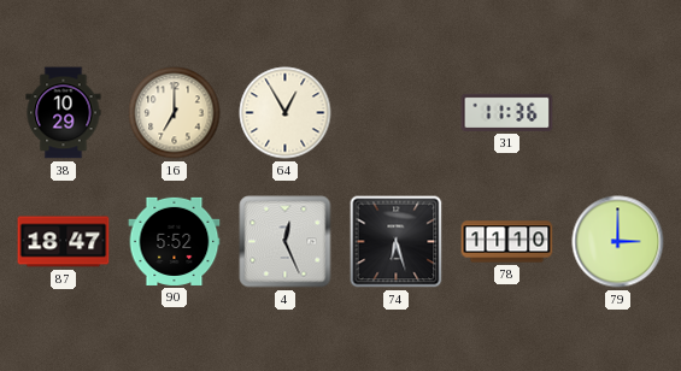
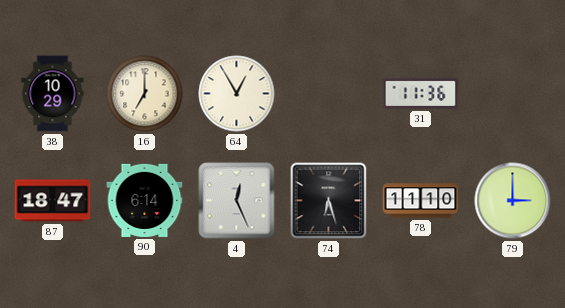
90: 5:52 -> 6:14
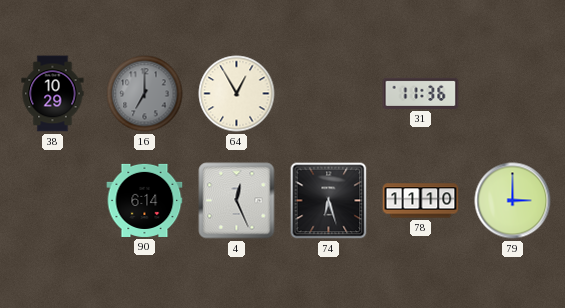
16 dial: cream -> grey
87: 18:47 -> none
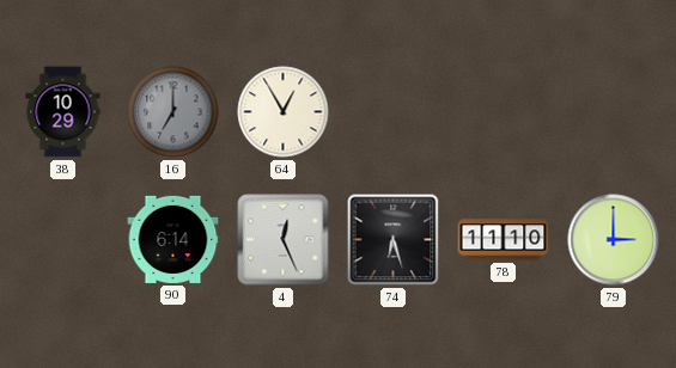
31: 11:36 -> none
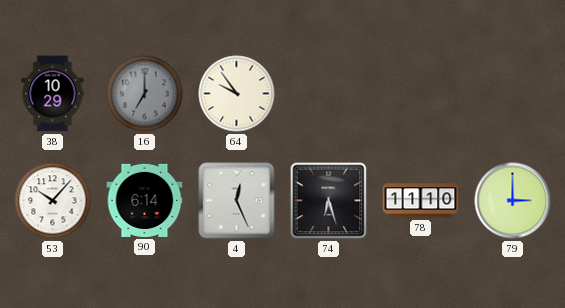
64: 12:55 -> 9:54
53: none -> 10:07
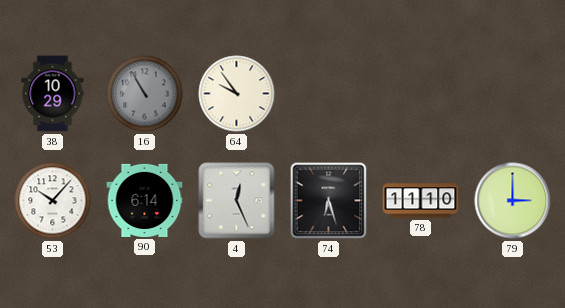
16: 7:00 -> 10:55
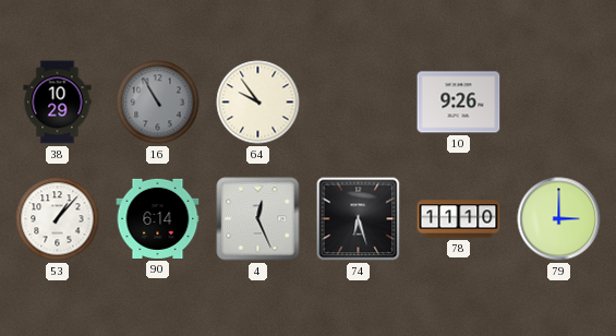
10: none -> 9:26
53: 10:07 -> 1:07
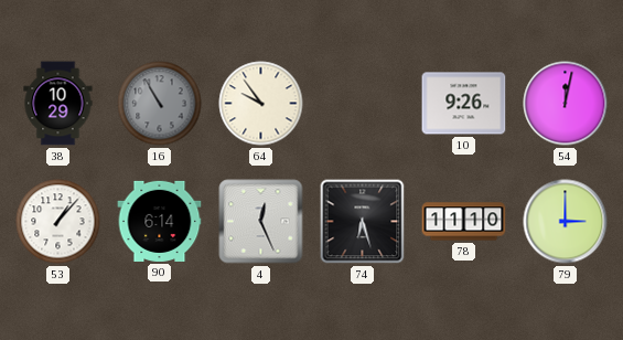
54: none -> 12:02
